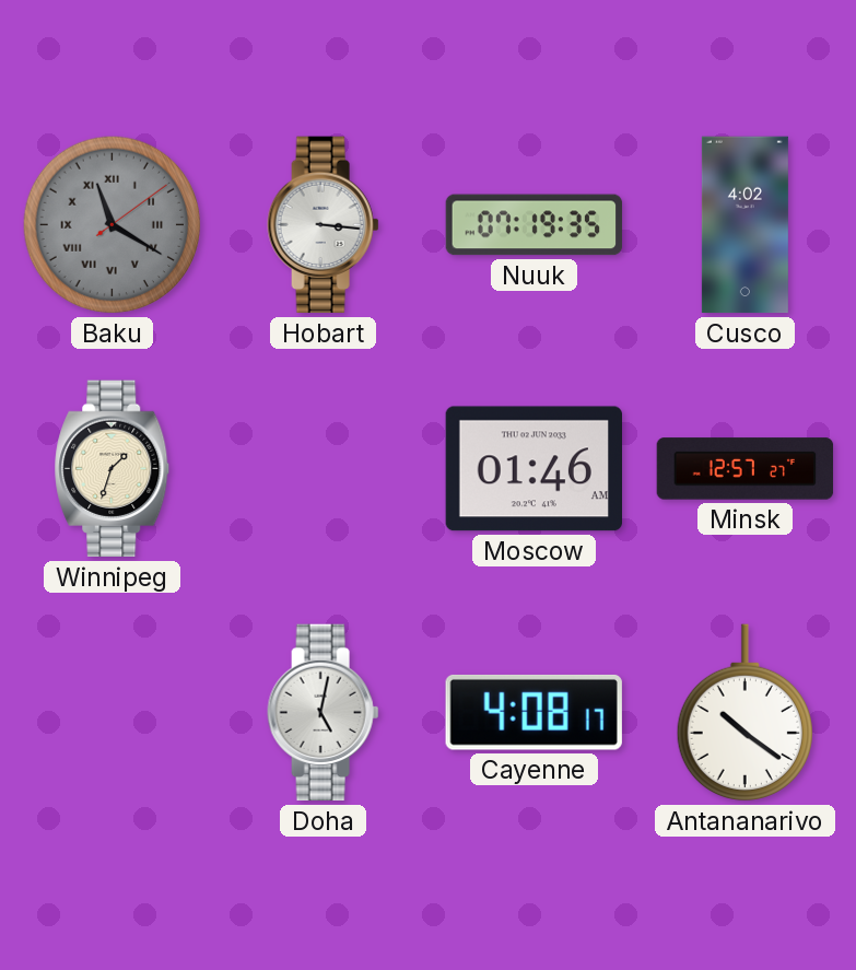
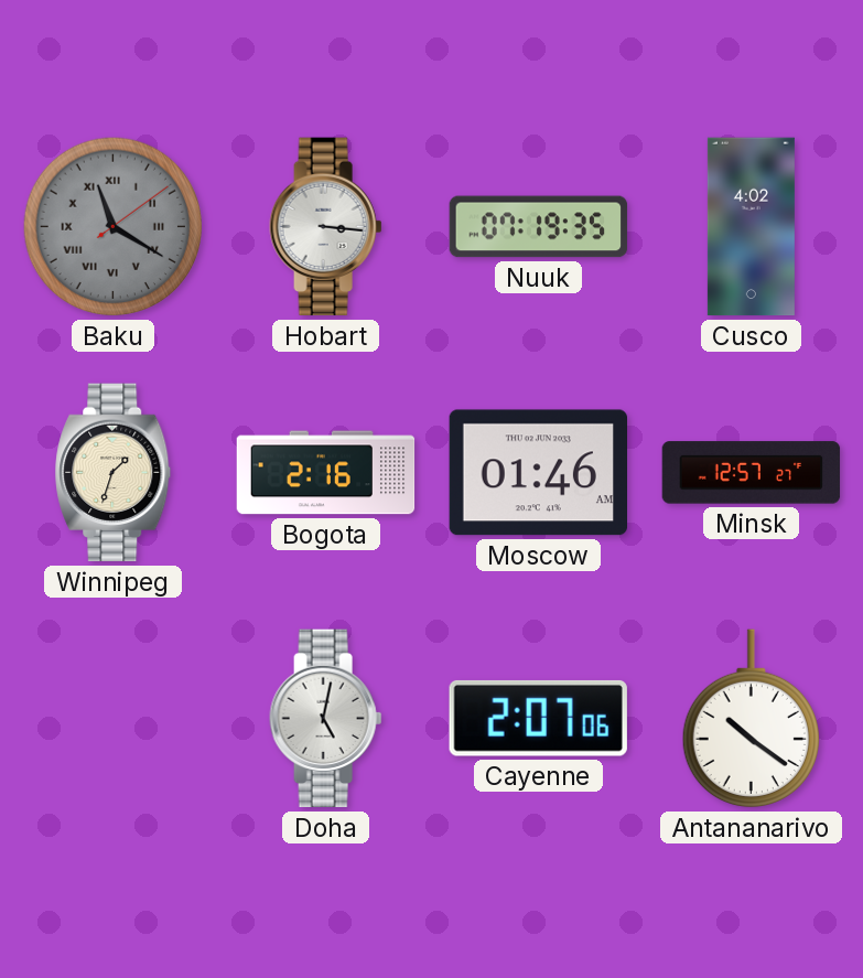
Bogota: none -> 2:16
Cayenne: 4:08 -> 2:07
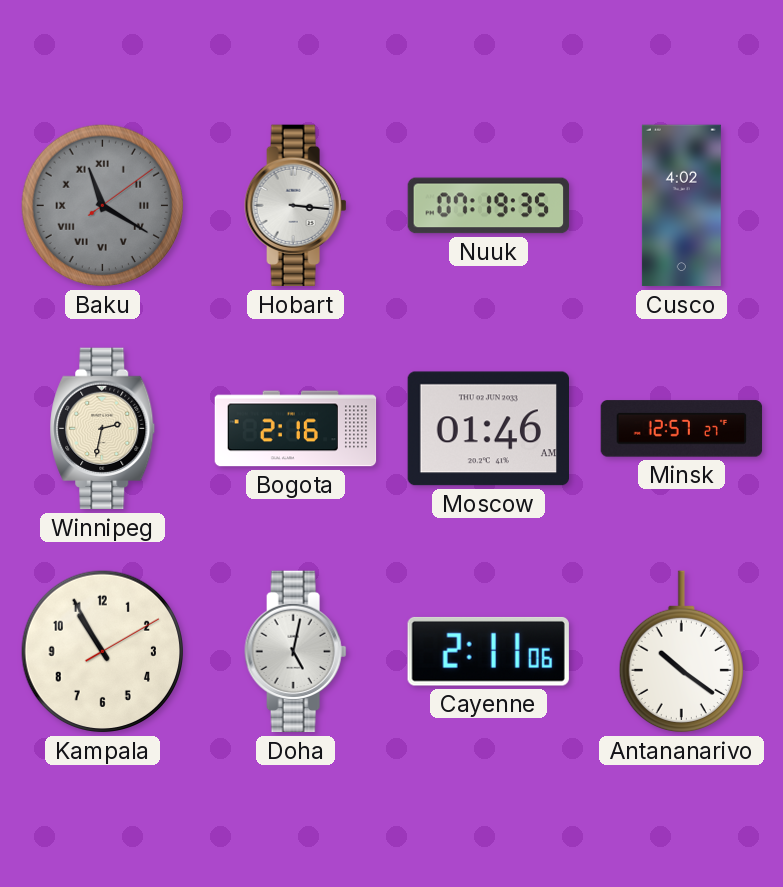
Winnipeg: 1:33 -> 2:32
Kampala: none -> 10:55
Cayenne: 2:07 -> 2:11
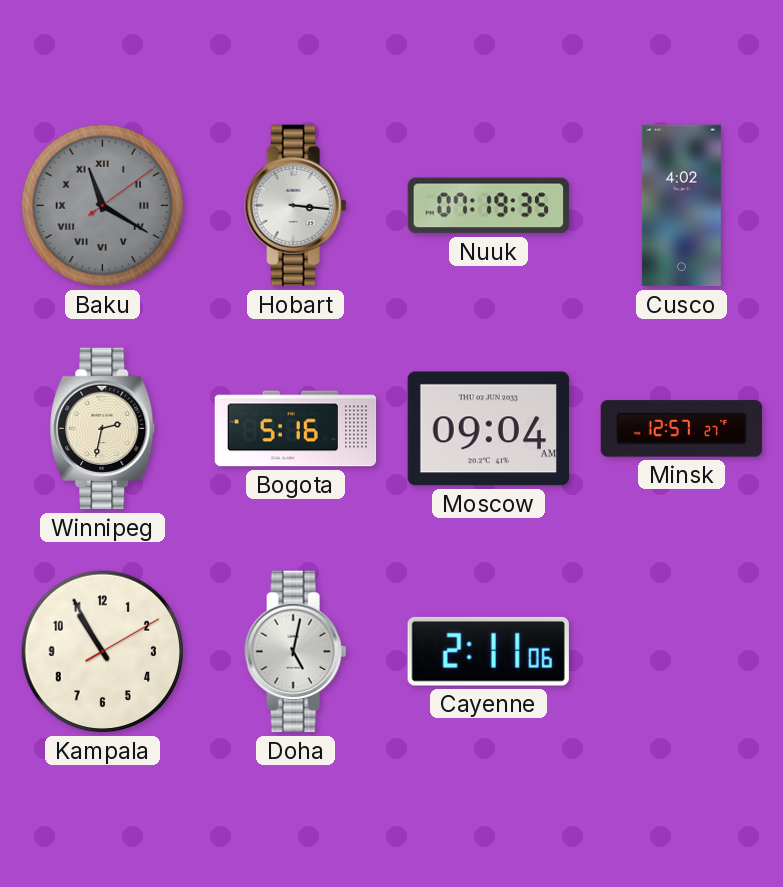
Bogota: 2:16 -> 5:16
Moscow: 01:46 -> 09:04
Antananarivo: 10:21 -> none
